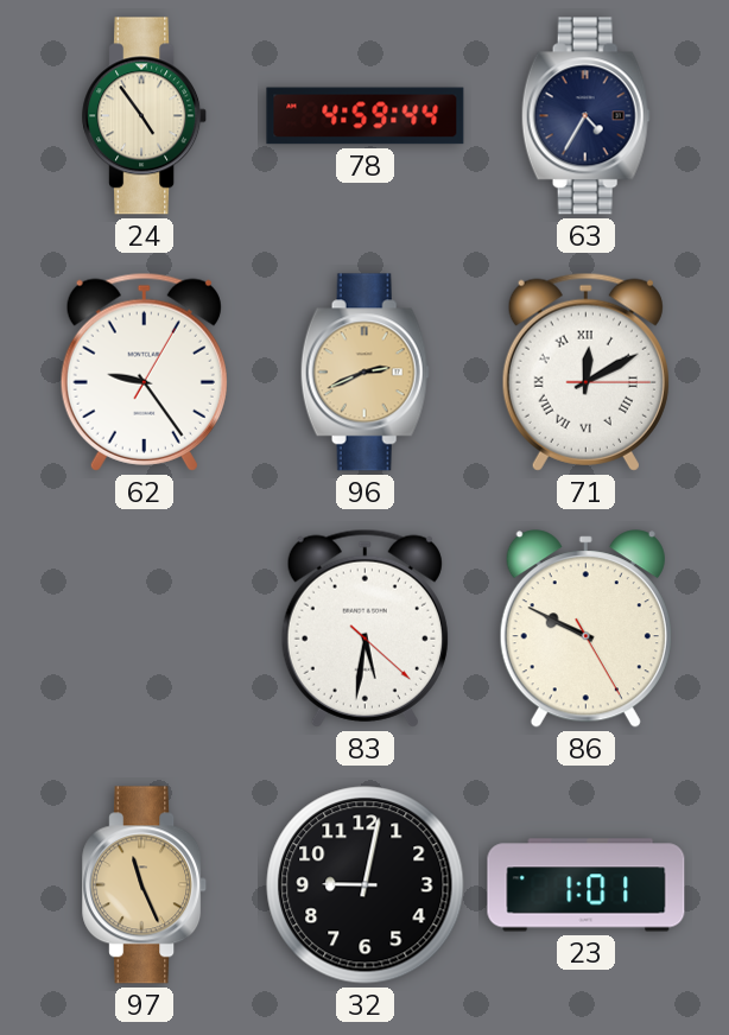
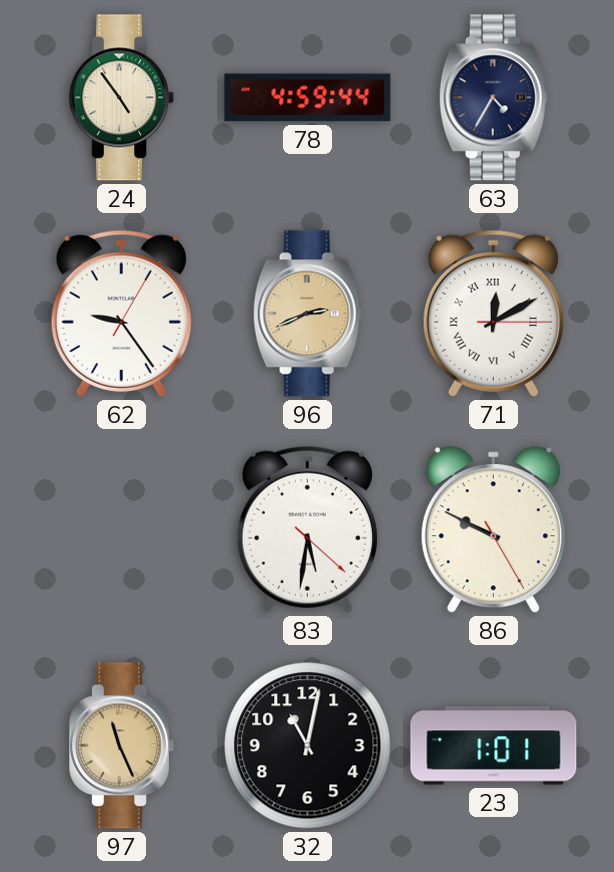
32: 9:02 -> 11:02
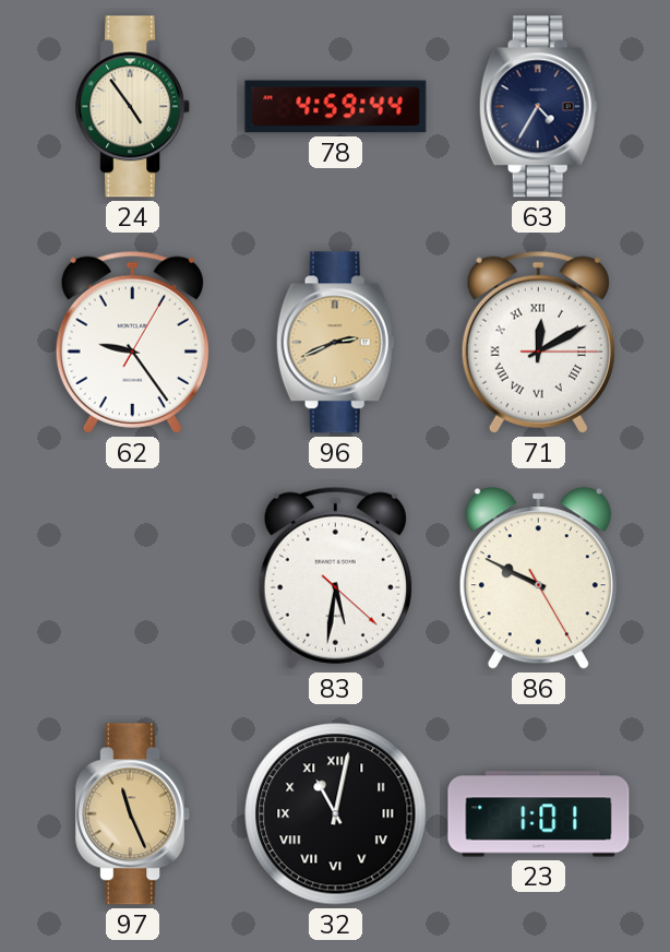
32 numerals: Arabic -> Roman
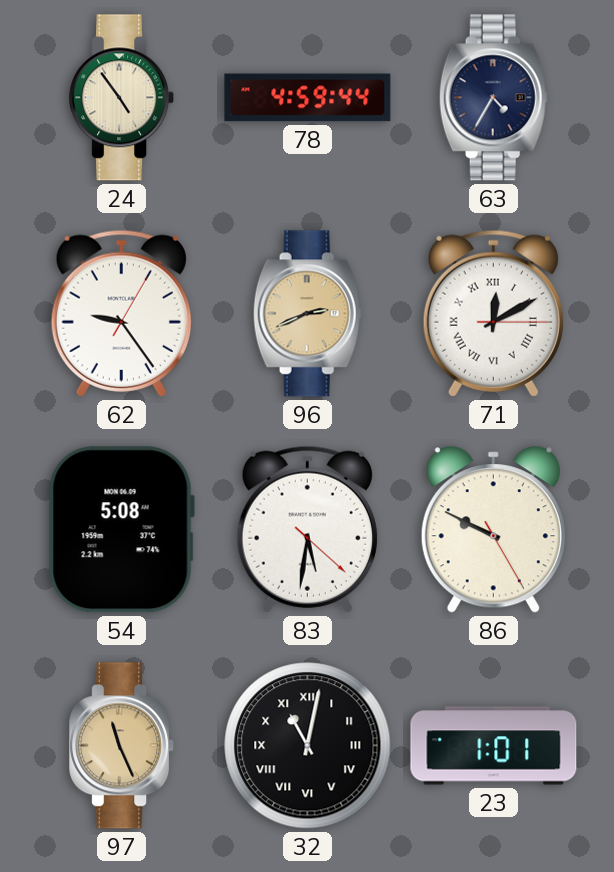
54: none -> 5:08
